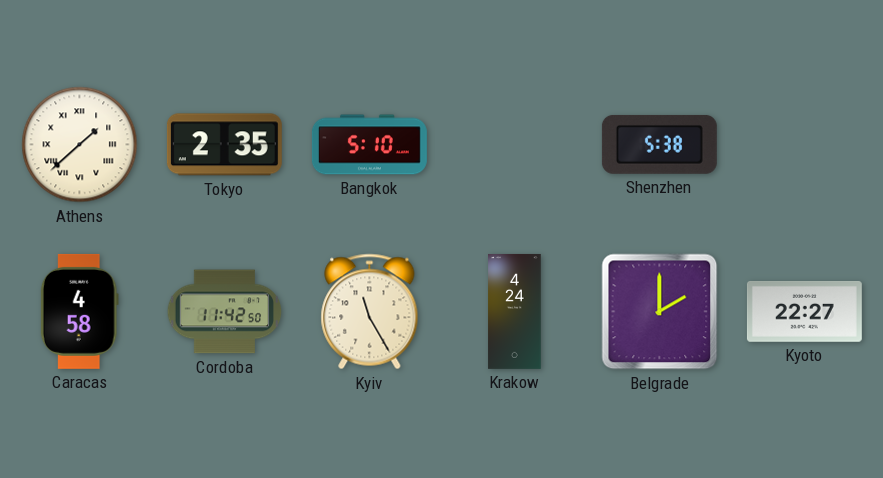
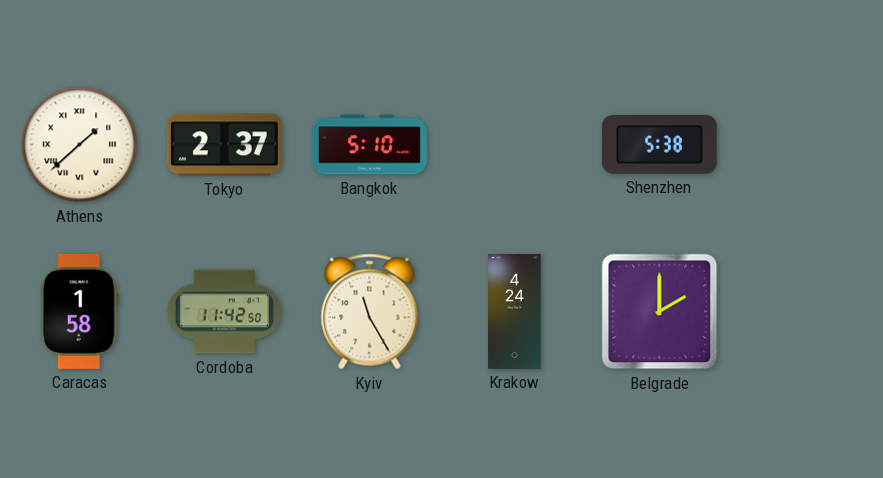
Tokyo: 2:35 -> 2:37
Caracas: 4:58 -> 1:58
Kyoto: 22:27 -> none
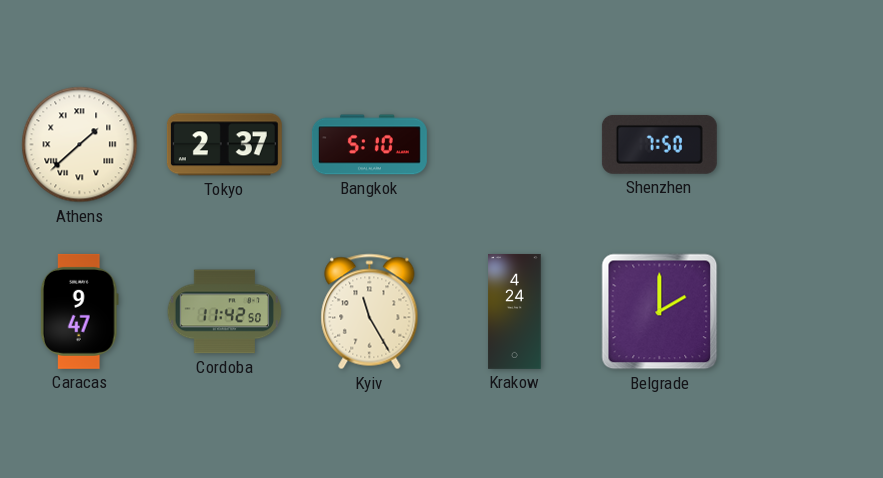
Shenzhen: 5:38 -> 7:50
Caracas: 1:58 -> 9:47
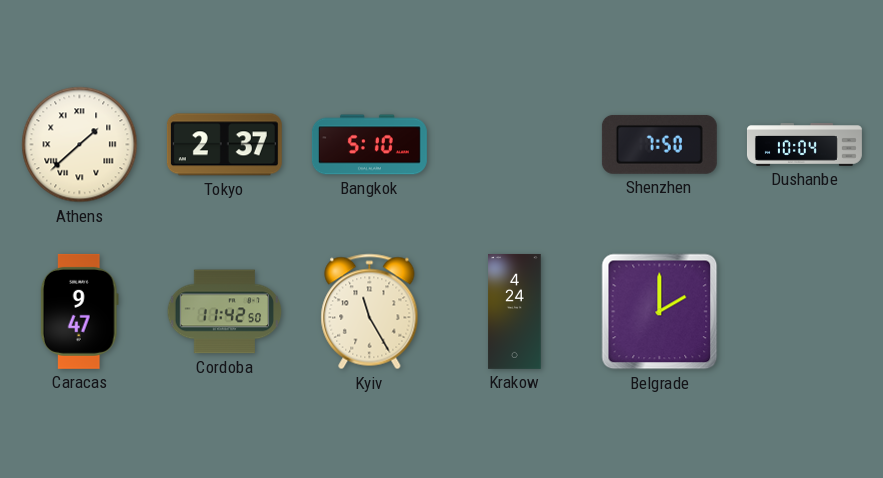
Dushanbe: none -> 10:04
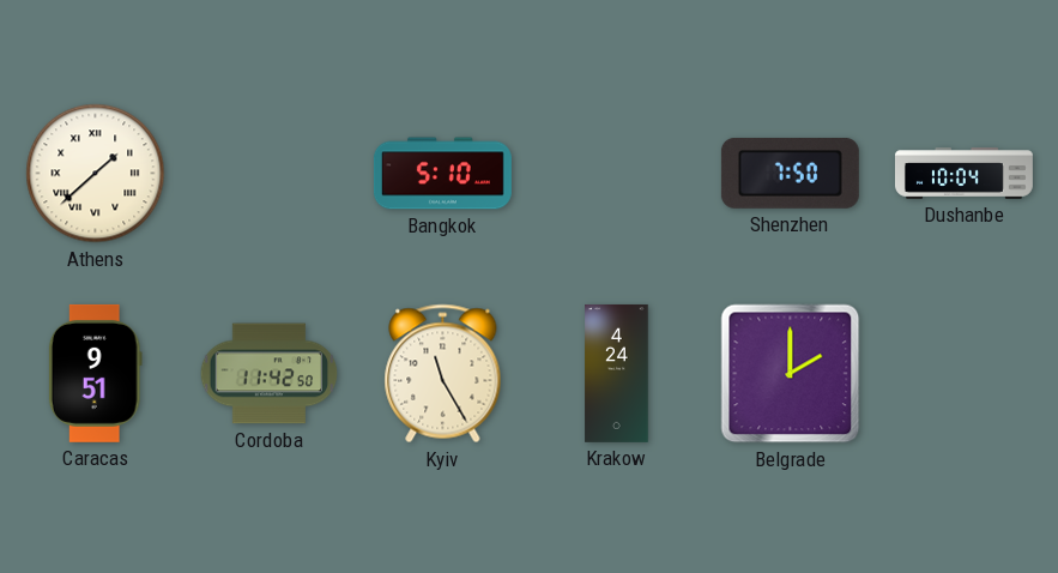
Tokyo: 2:37 -> none
Caracas: 9:47 -> 9:51
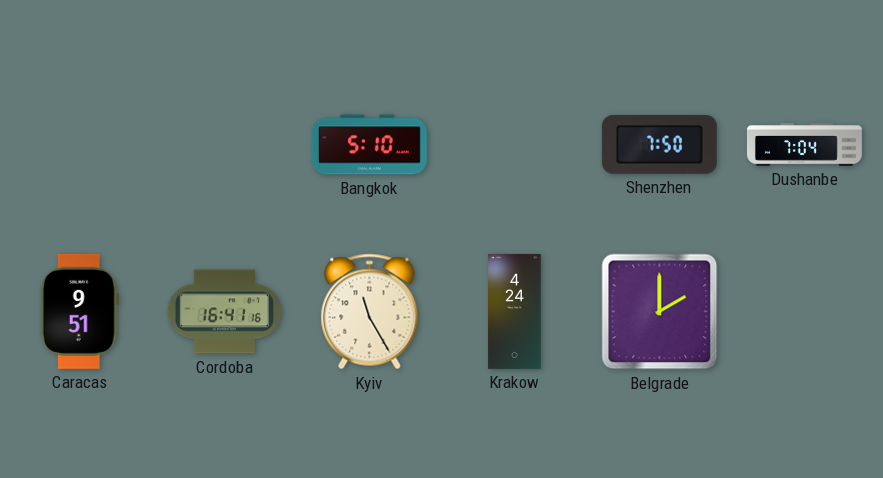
Athens: 1:38 -> none
Dushanbe: 10:04 -> 7:04
Cordoba: 11:42 -> 16:41
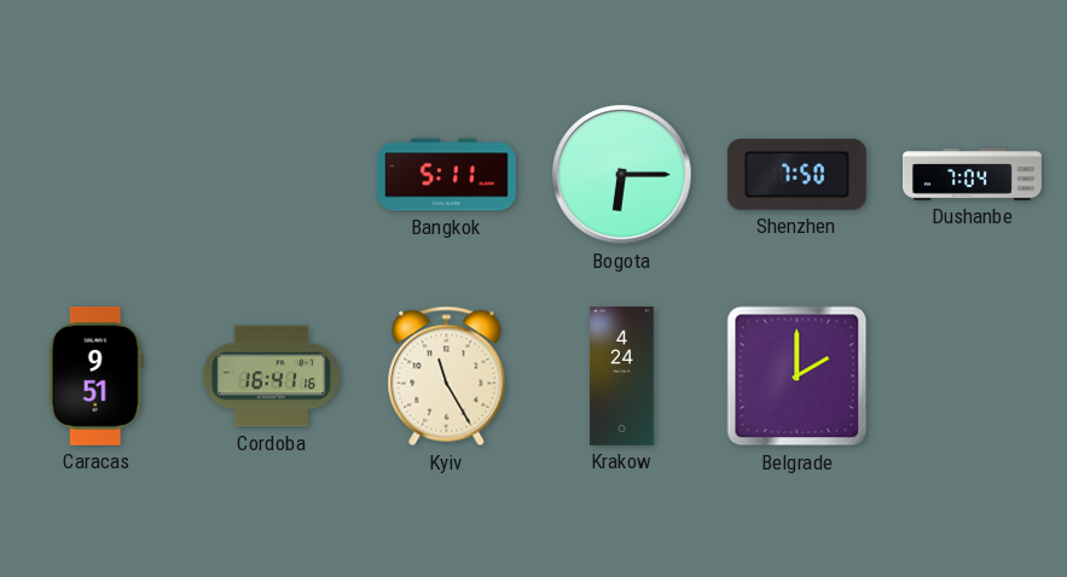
Bangkok: 5:10 -> 5:11
Bogota: none -> 6:15
